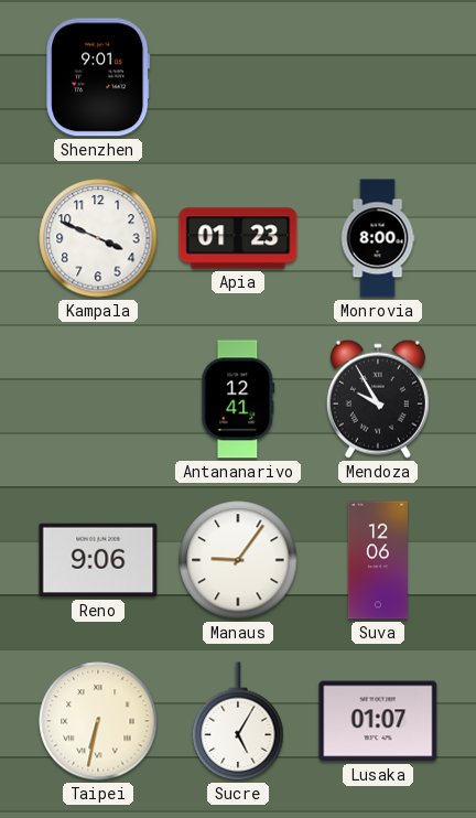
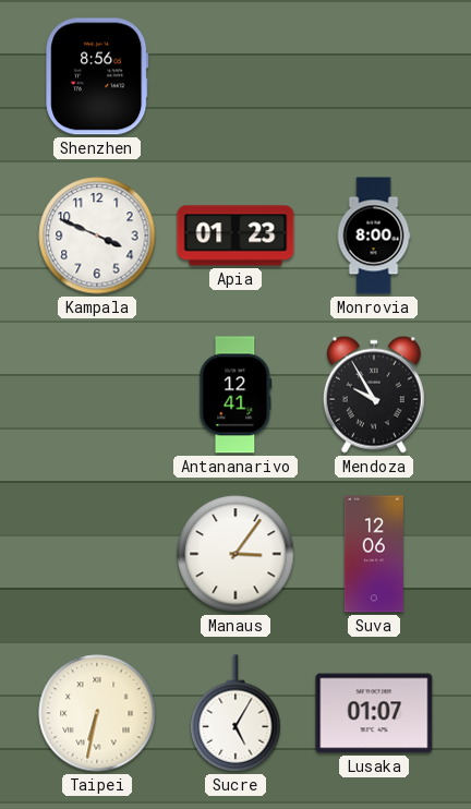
Shenzhen: 9:01 -> 8:56
Reno: 9:06 -> none
Manaus: 9:06 -> 3:06
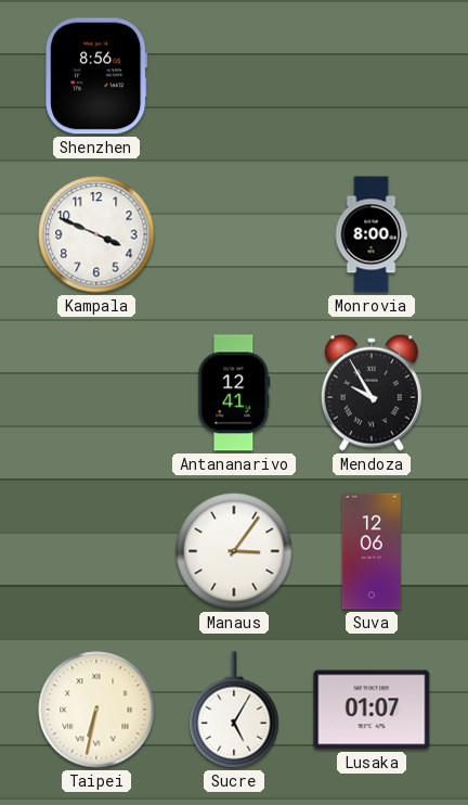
Apia: 01:23 -> none
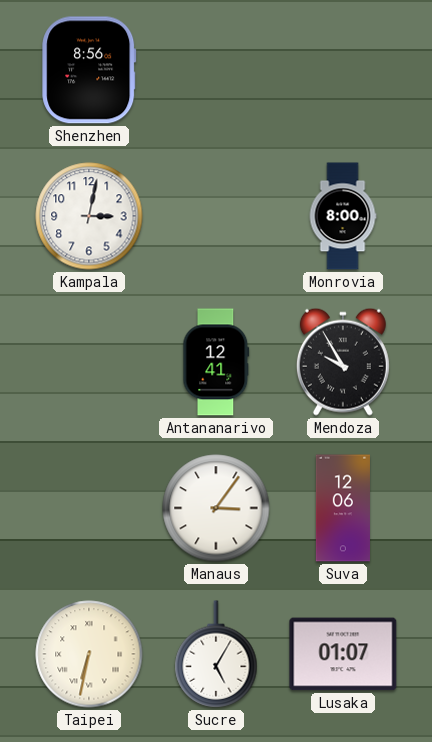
Kampala: 3:49 -> 3:02
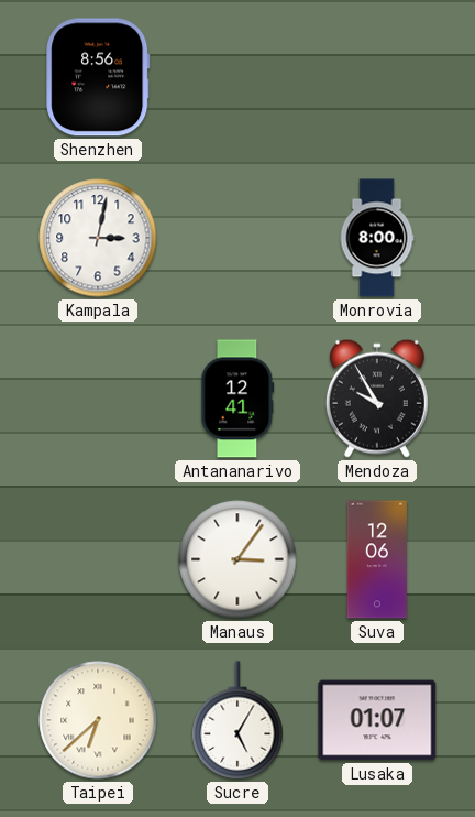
Taipei: 6:32 -> 6:38
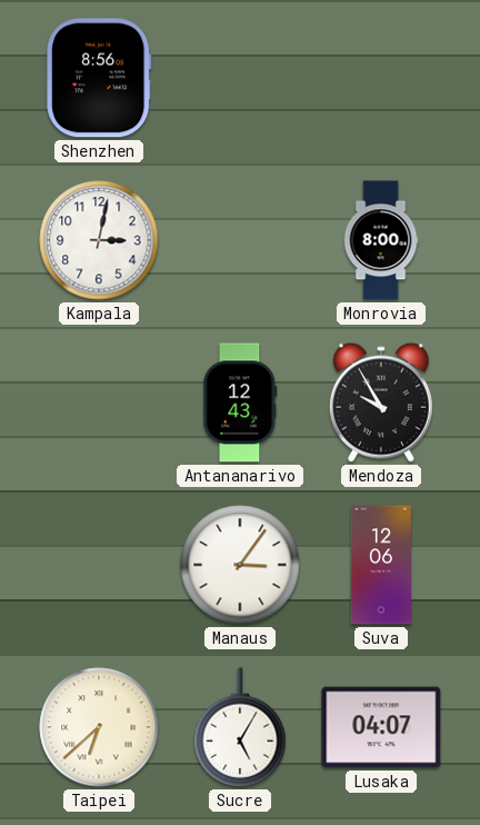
Antananarivo: 12:41 -> 12:43
Lusaka: 01:07 -> 04:07
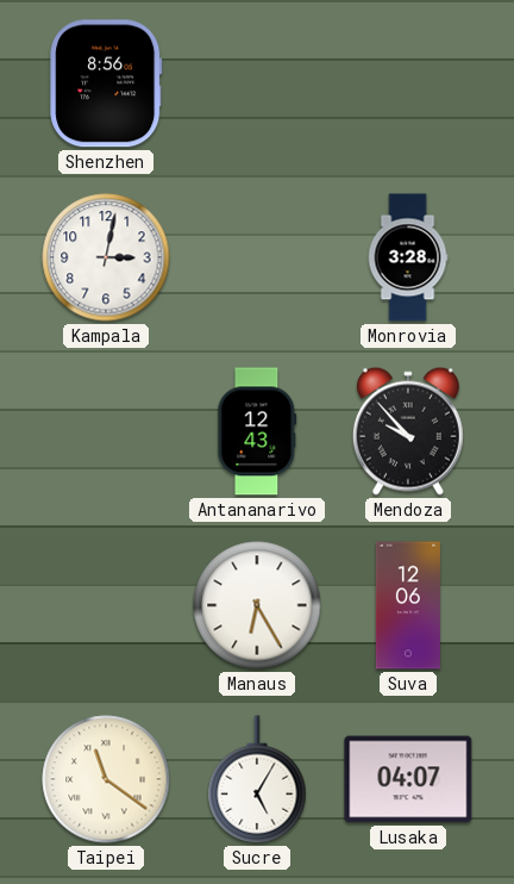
Monrovia: 8:00 -> 3:28
Mendoza: 9:55 -> 9:53
Manaus: 3:06 -> 6:25
Taipei: 6:38 -> 11:21
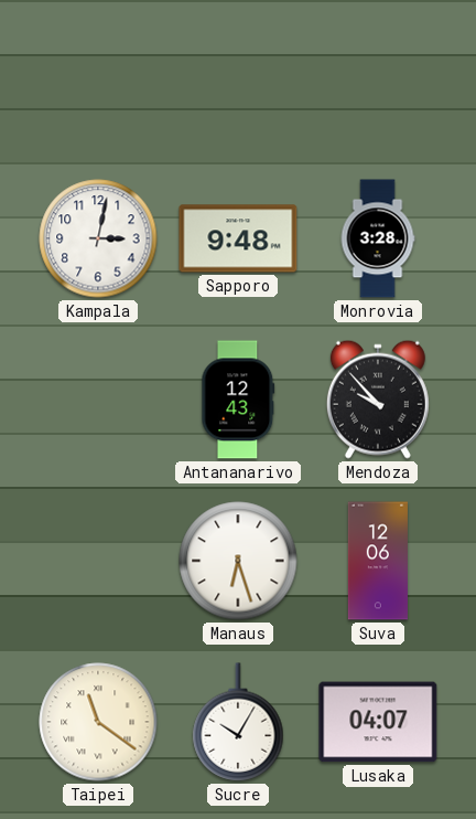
Shenzhen: 8:56 -> none
Sapporo: none -> 9:48
Manaus: 6:25 -> 6:27
Sucre: 5:05 -> 10:05
